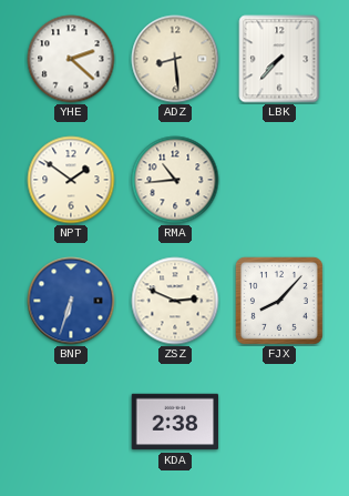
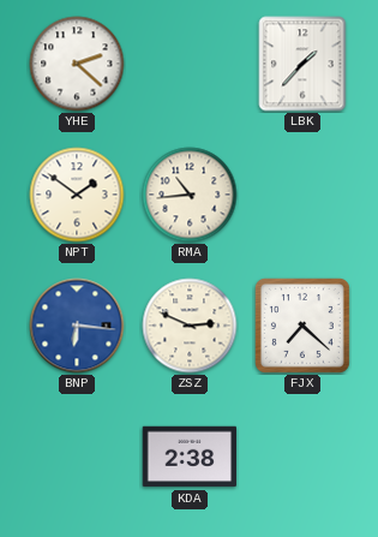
ADZ: 8:29 -> none
LBK: 7:37 -> 1:37
BNP: 6:33 -> 6:16
FJX: 8:07 -> 7:22
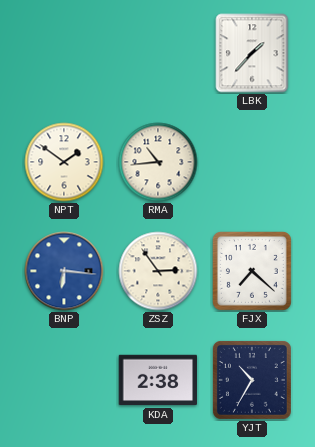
YHE: 2:22 -> none
ZSZ: 2:49 -> 2:54
YJT: none -> 10:35
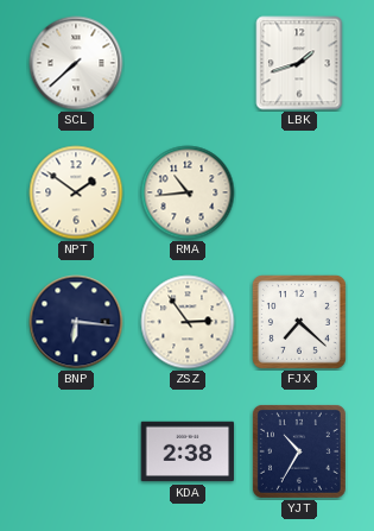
SCL: none -> 7:38
LBK: 1:37 -> 1:42
BNP dial: blue -> navy
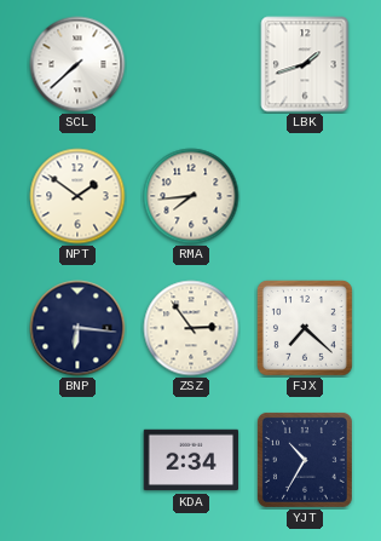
RMA: 10:44 -> 7:44
KDA: 2:38 -> 2:34
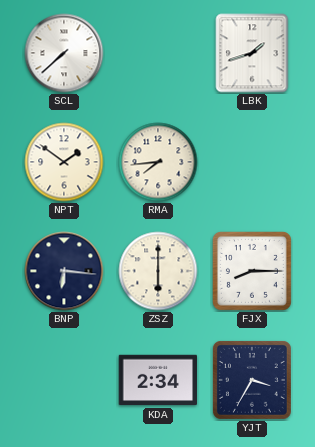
ZSZ: 2:54 -> 6:00
FJX: 7:22 -> 8:15
YJT: 10:35 -> 3:35
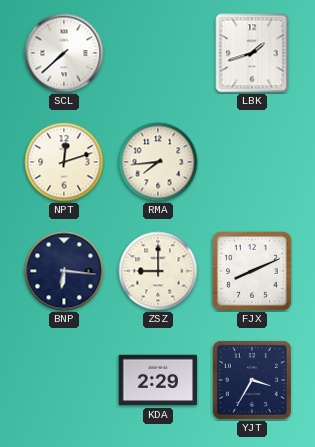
NPT: 1:51 -> 12:12
ZSZ: 6:00 -> 9:00
FJX: 8:15 -> 8:11
KDA: 2:34 -> 2:29
